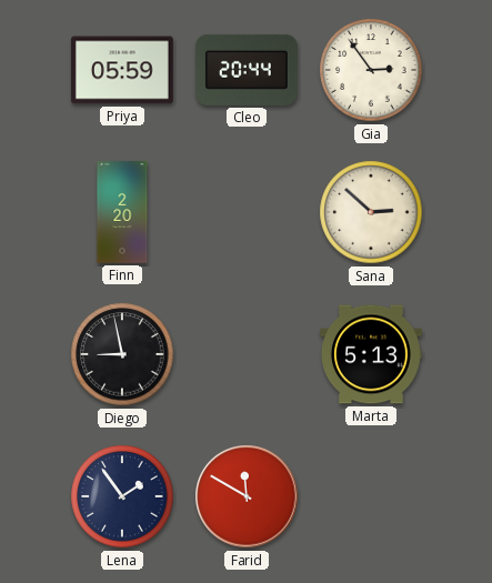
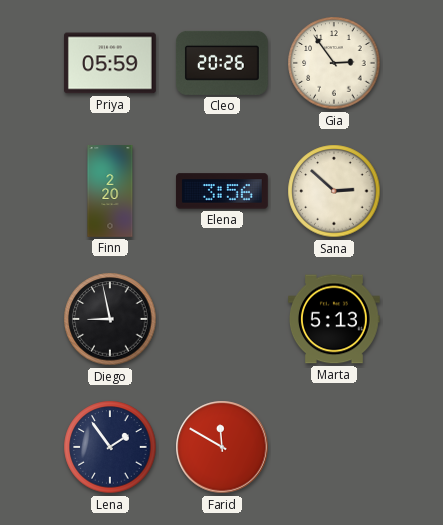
Cleo: 20:44 -> 20:26
Elena: none -> 3:56
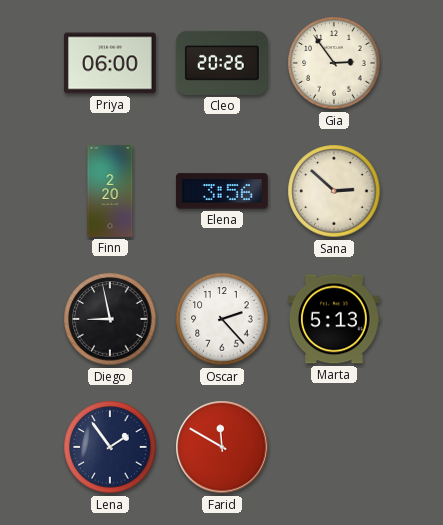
Priya: 05:59 -> 06:00
Oscar: none -> 2:23
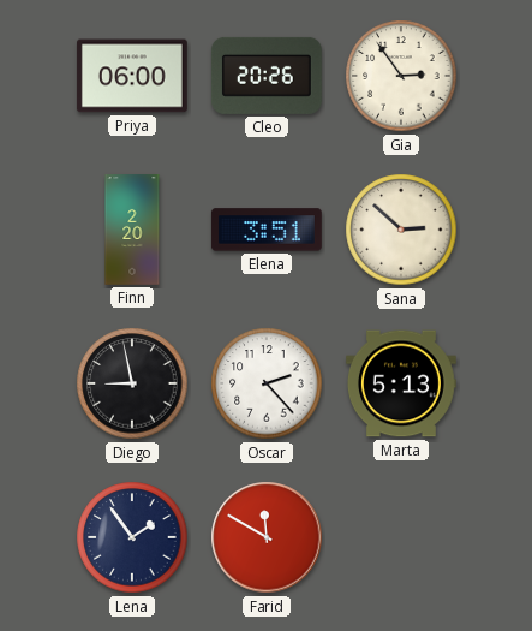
Elena: 3:56 -> 3:51
